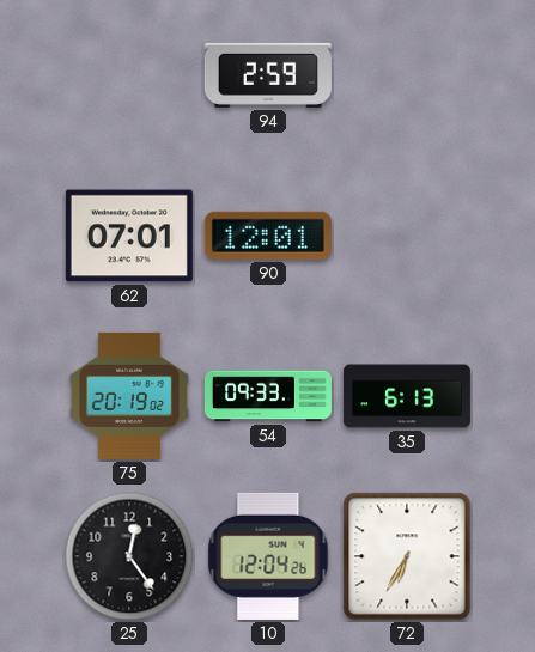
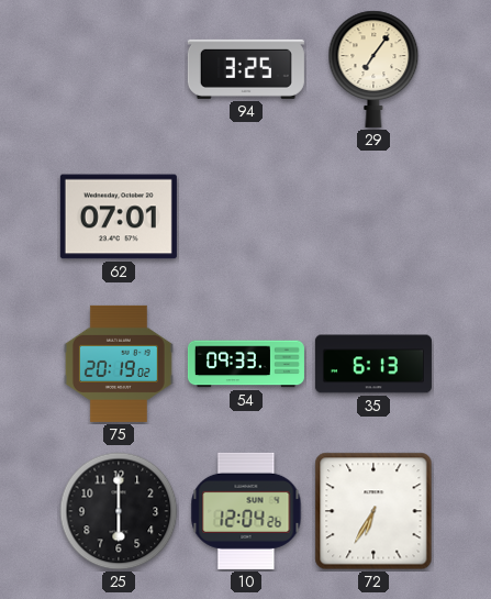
94: 2:59 -> 3:25
29: none -> 7:06
90: 12:01 -> none
25: 12:24 -> 6:00
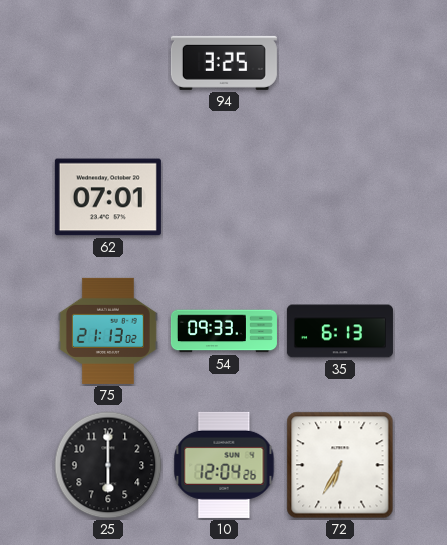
29: 7:06 -> none
75: 20:19 -> 21:13
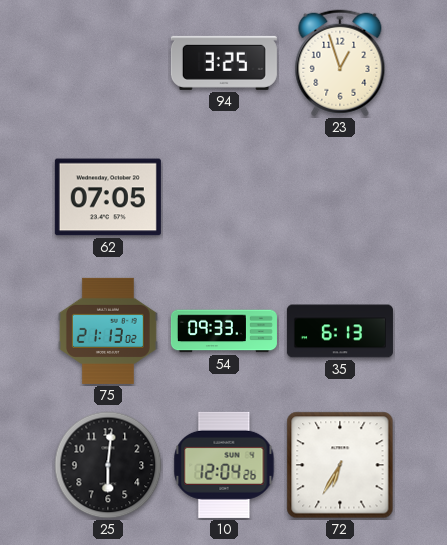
23: none -> 12:57
62: 07:01 -> 07:05
25: 6:00 -> 6:01
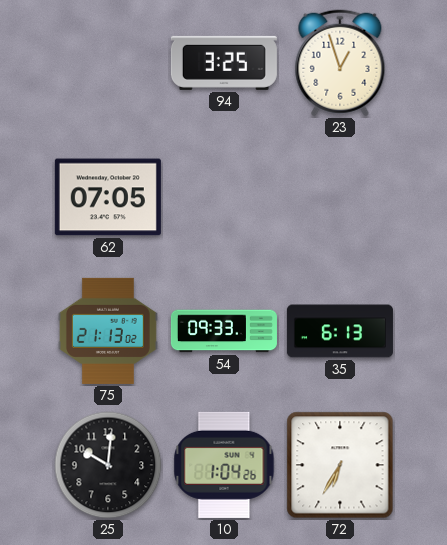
25: 6:01 -> 10:01
10: 12:04 -> 1:04
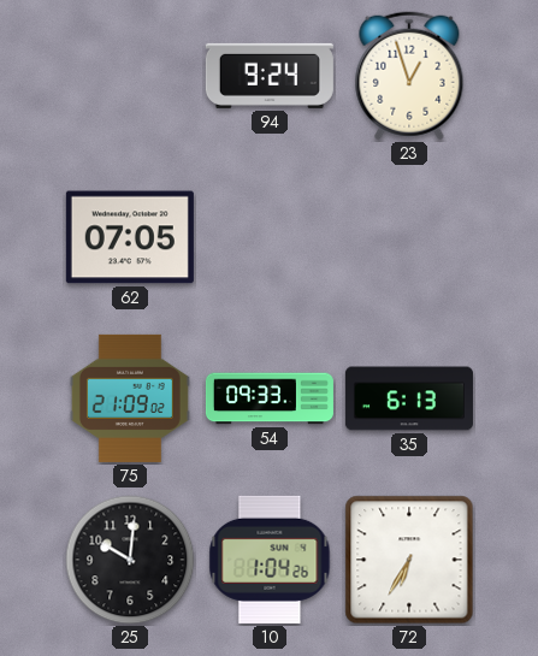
94: 3:25 -> 9:24
75: 21:13 -> 21:09
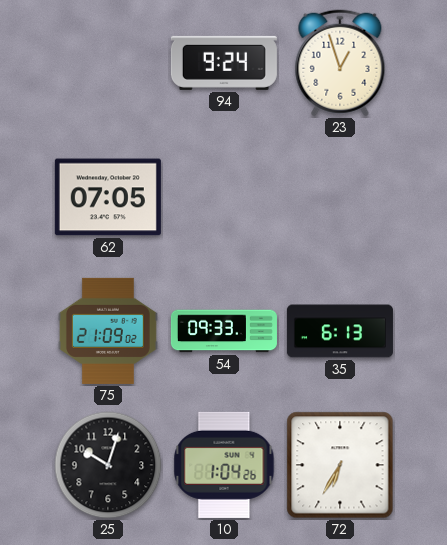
25: 10:01 -> 10:03
